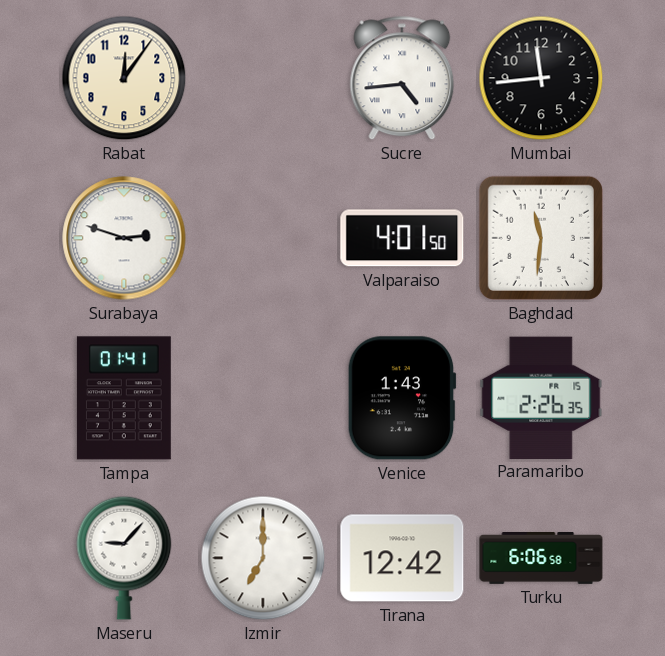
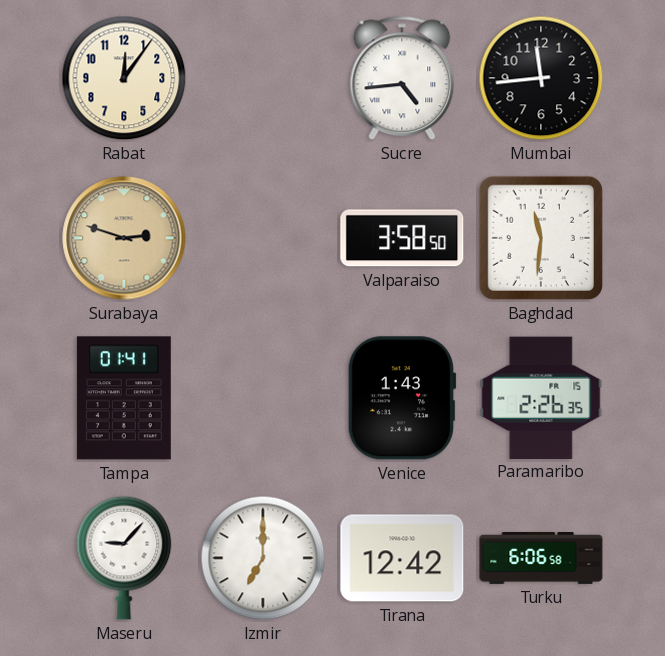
Surabaya dial: white -> champagne
Valparaiso: 4:01 -> 3:58
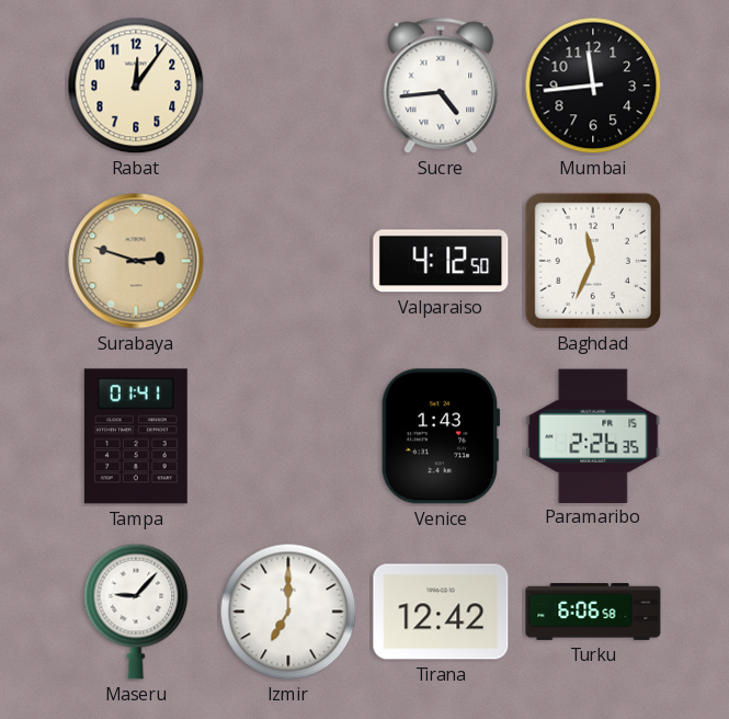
Valparaiso: 3:58 -> 4:12
Baghdad: 11:31 -> 11:34
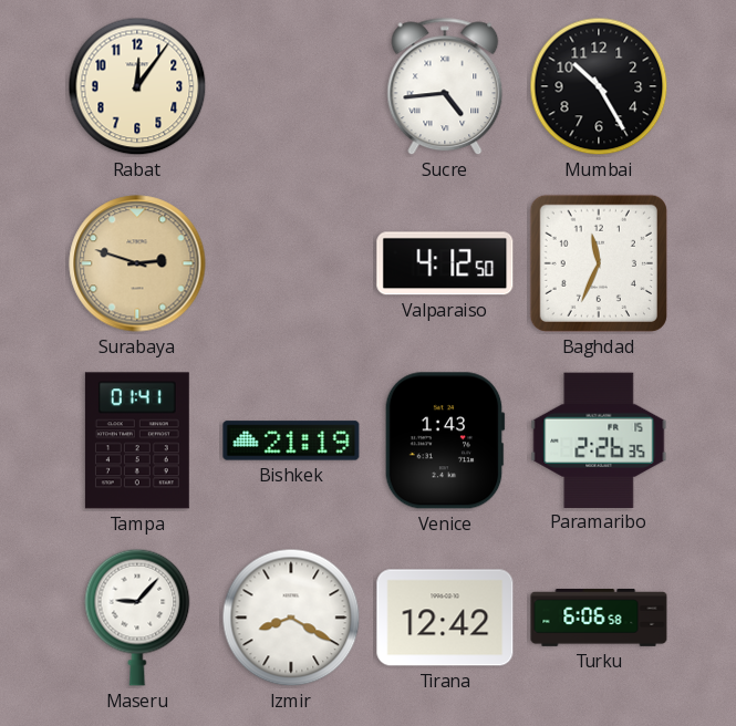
Mumbai: 11:44 -> 10:25
Bishkek: none -> 21:19
Izmir: 7:00 -> 8:20
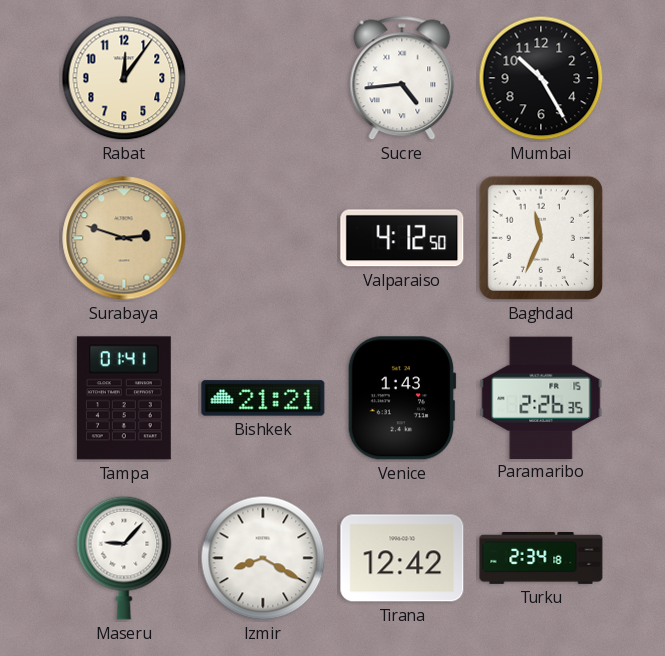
Bishkek: 21:19 -> 21:21
Turku: 6:06 -> 2:34
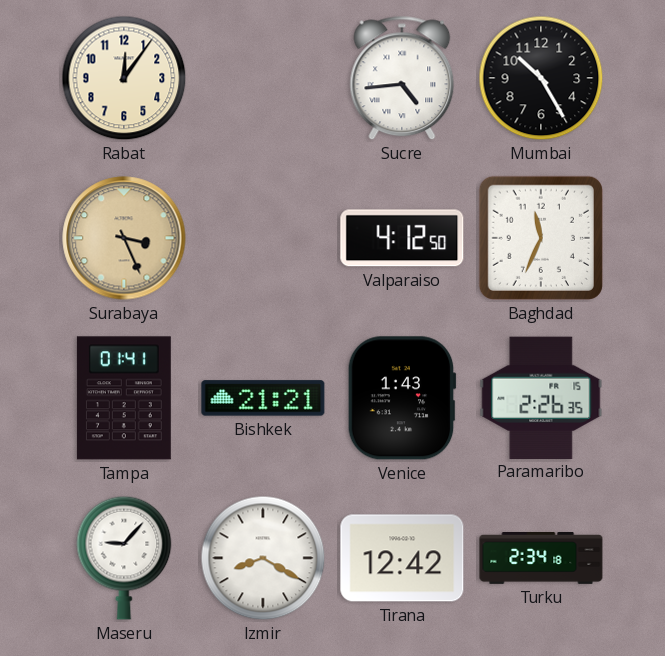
Surabaya: 2:48 -> 3:26
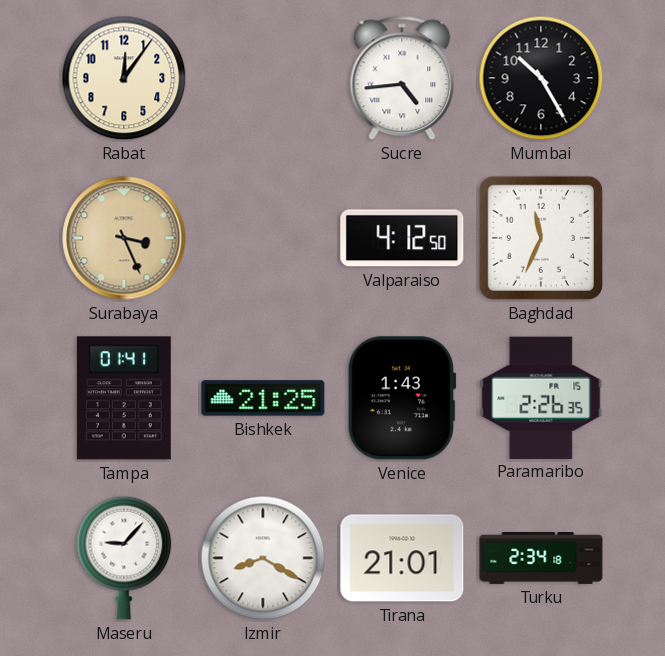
Bishkek: 21:21 -> 21:25
Tirana: 12:42 -> 21:01
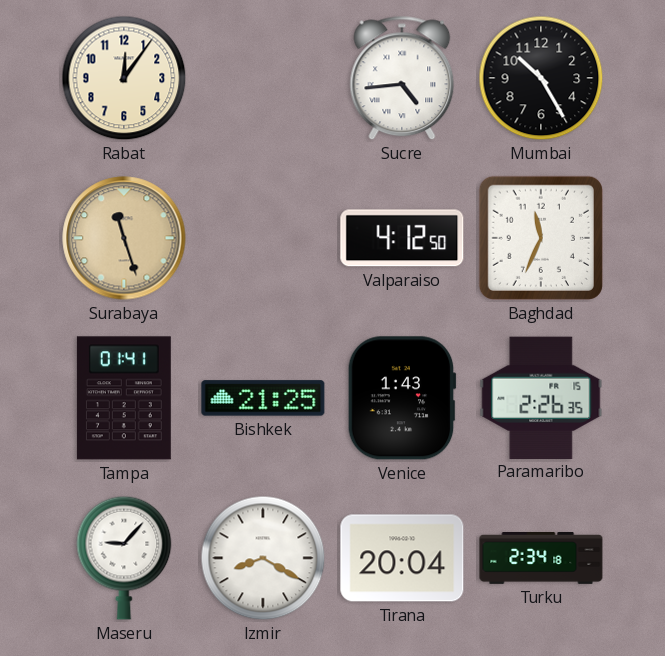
Surabaya: 3:26 -> 11:27
Tirana: 21:01 -> 20:04
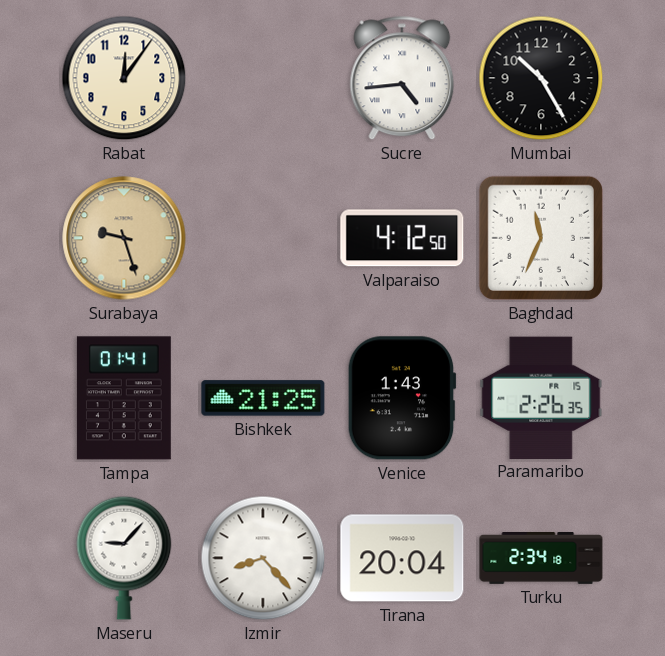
Surabaya: 11:27 -> 9:27
Izmir: 8:20 -> 8:23
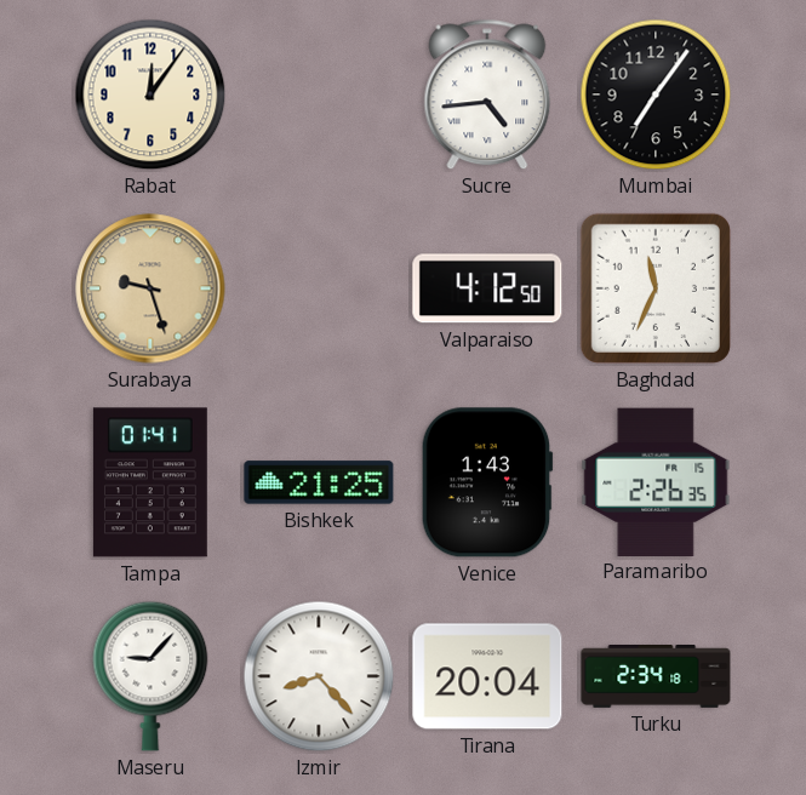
Mumbai: 10:25 -> 7:06
